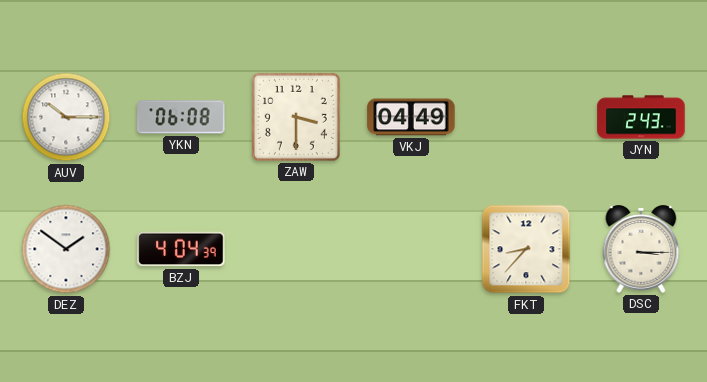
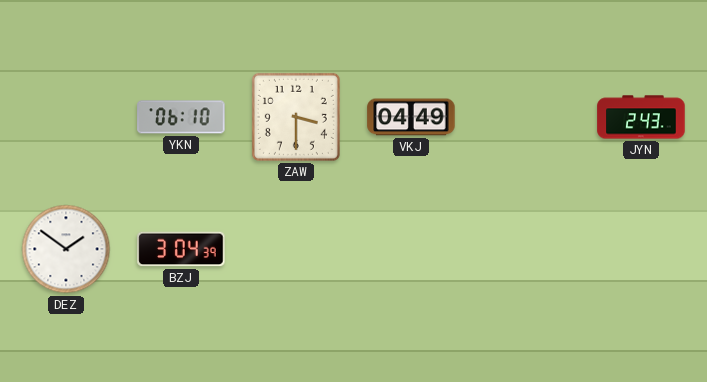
AUV: 10:15 -> none
YKN: 06:08 -> 06:10
BZJ: 4:04 -> 3:04
FKT: 8:37 -> none
DSC: 3:15 -> none
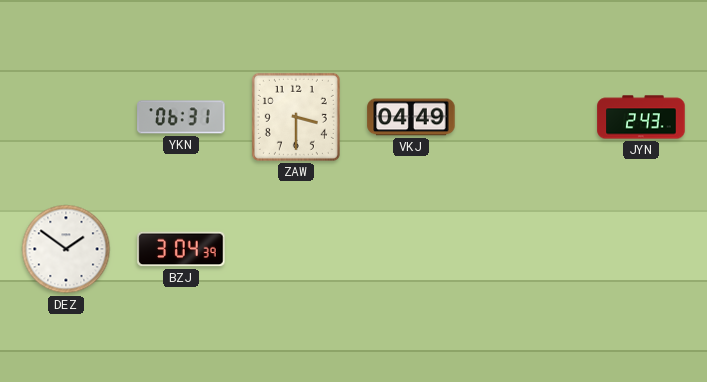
YKN: 06:10 -> 06:31
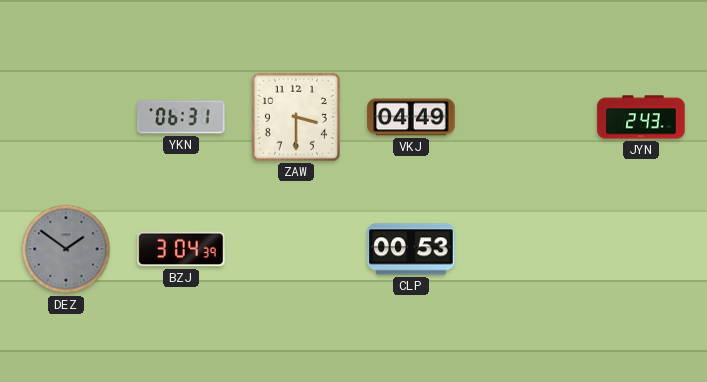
DEZ dial: white -> grey
CLP: none -> 00:53
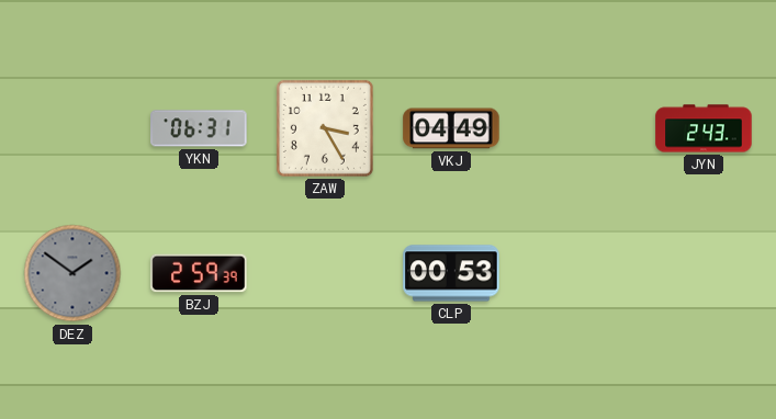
ZAW: 3:30 -> 3:25
BZJ: 3:04 -> 2:59
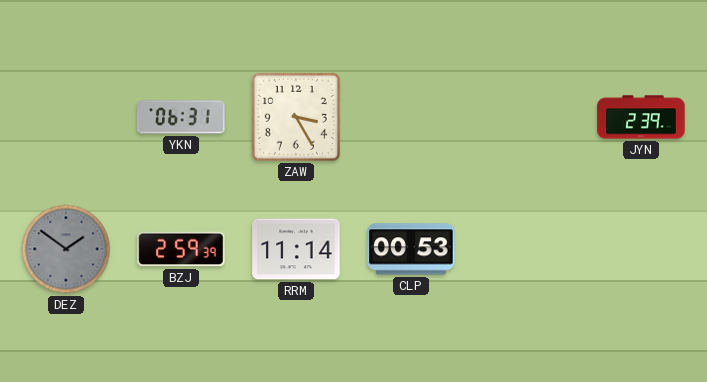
VKJ: 04:49 -> none
JYN: 2:43 -> 2:39
RRM: none -> 11:14
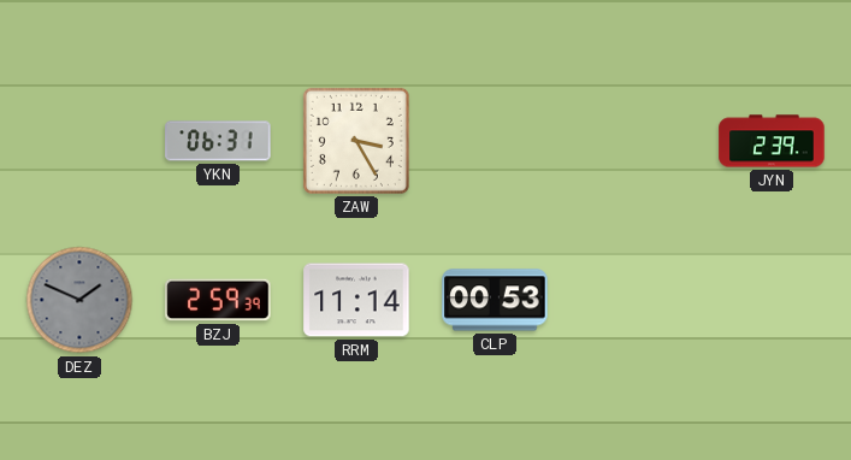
DEZ: 1:51 -> 1:49
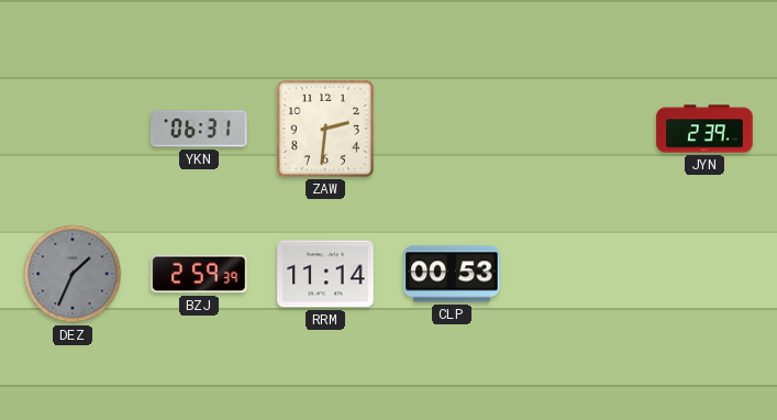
ZAW: 3:25 -> 2:31
DEZ: 1:49 -> 1:34
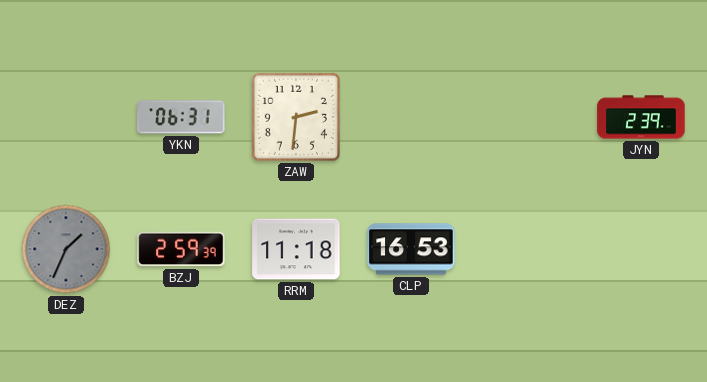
RRM: 11:14 -> 11:18
CLP: 00:53 -> 16:53
